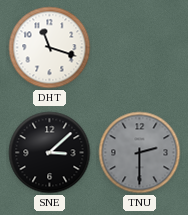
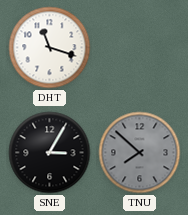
SNE: 3:08 -> 3:05
TNU: 2:30 -> 7:52
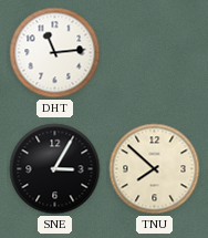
DHT: 11:18 -> 11:14
TNU dial: grey -> cream
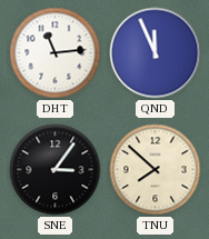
QND: none -> 11:56
SNE: 3:05 -> 3:06
